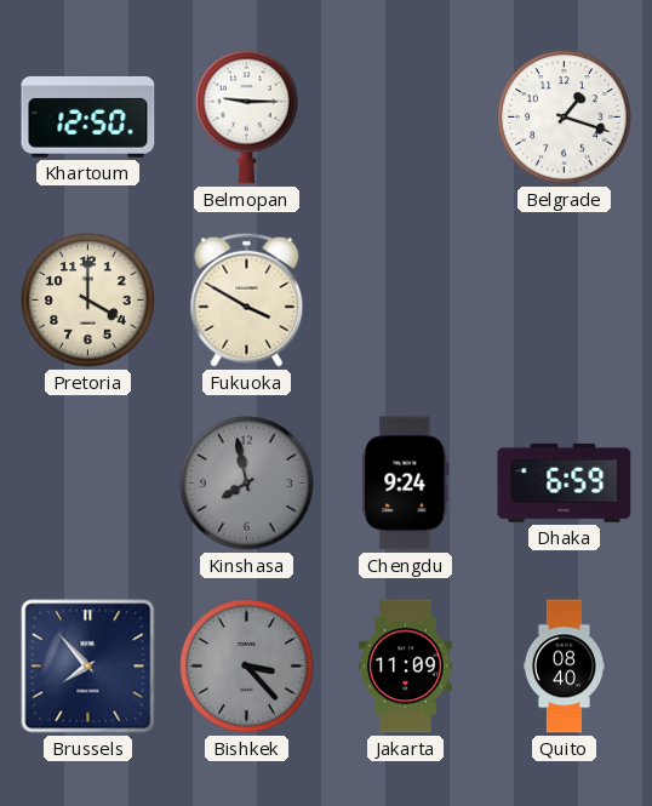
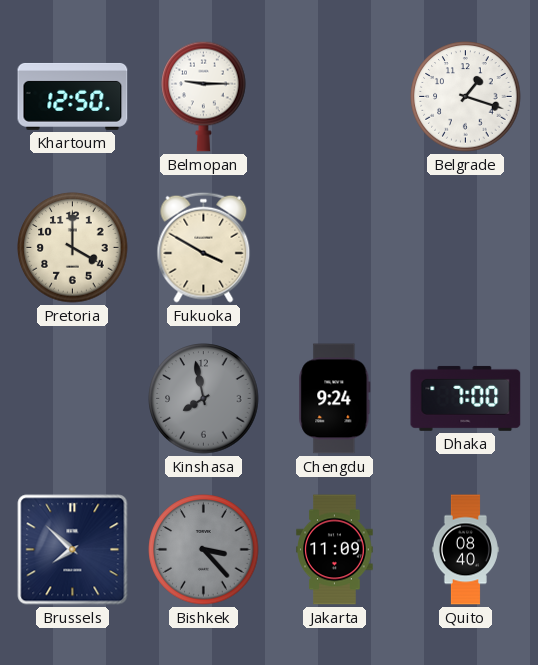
Dhaka: 6:59 -> 7:00
Brussels: 7:53 -> 7:52
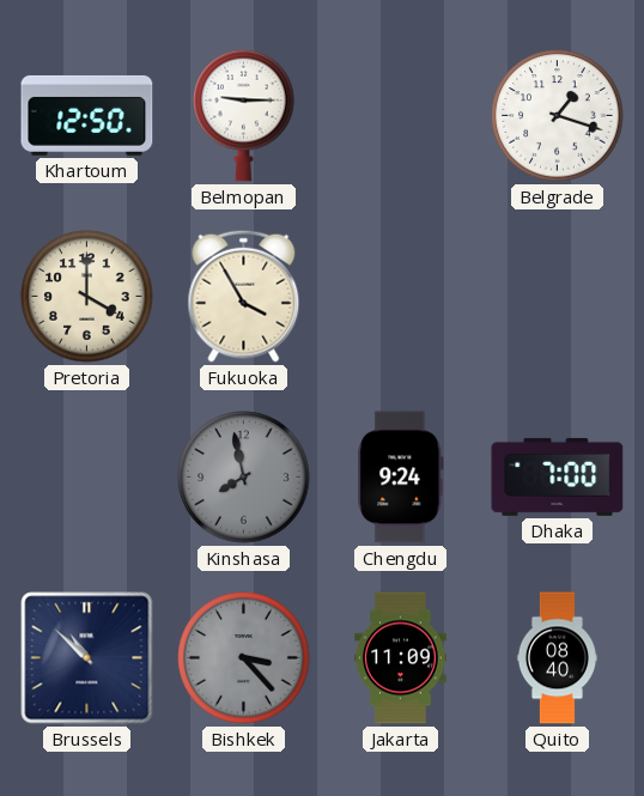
Fukuoka: 3:50 -> 3:55
Brussels: 7:52 -> 10:52
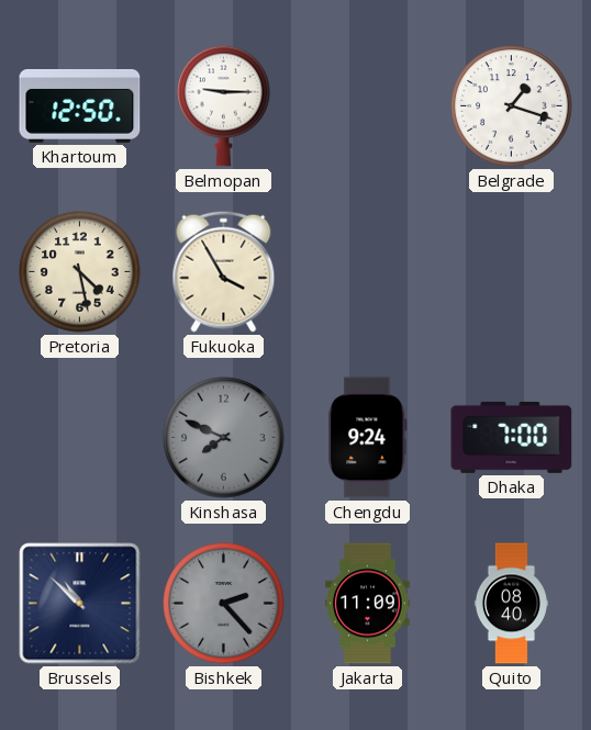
Pretoria: 4:00 -> 4:28
Kinshasa: 7:58 -> 7:49
Bishkek: 3:23 -> 2:23
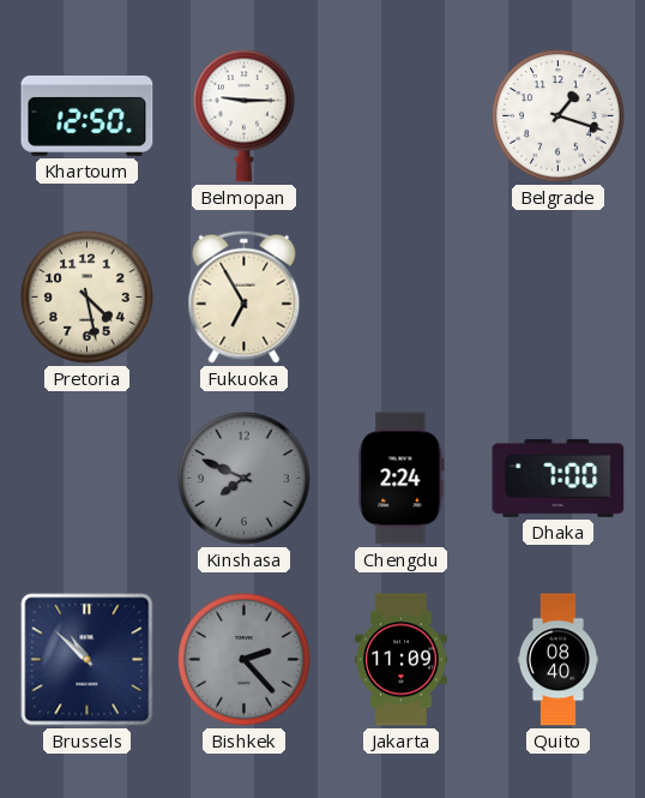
Fukuoka: 3:55 -> 6:55
Chengdu: 9:24 -> 2:24
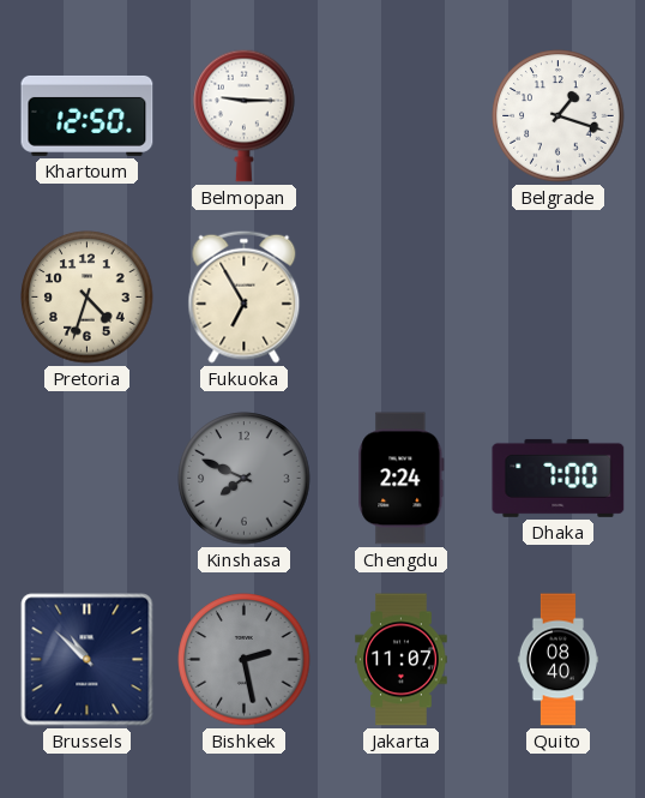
Pretoria: 4:28 -> 4:33
Bishkek: 2:23 -> 2:28
Jakarta: 11:09 -> 11:07
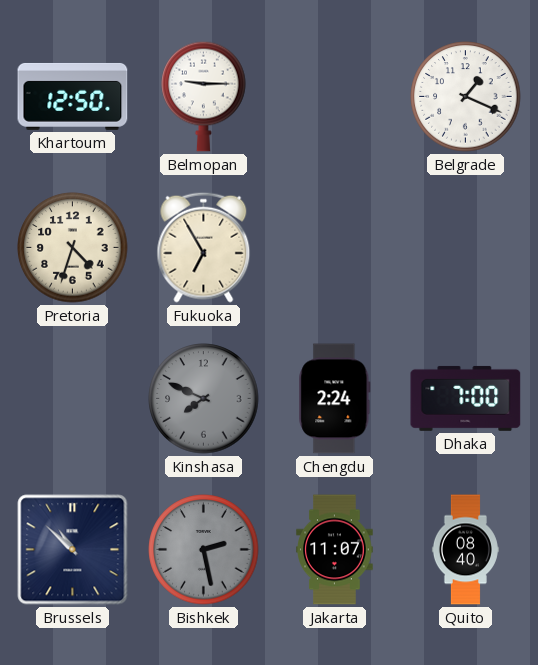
Belgrade: 1:18 -> 1:19
